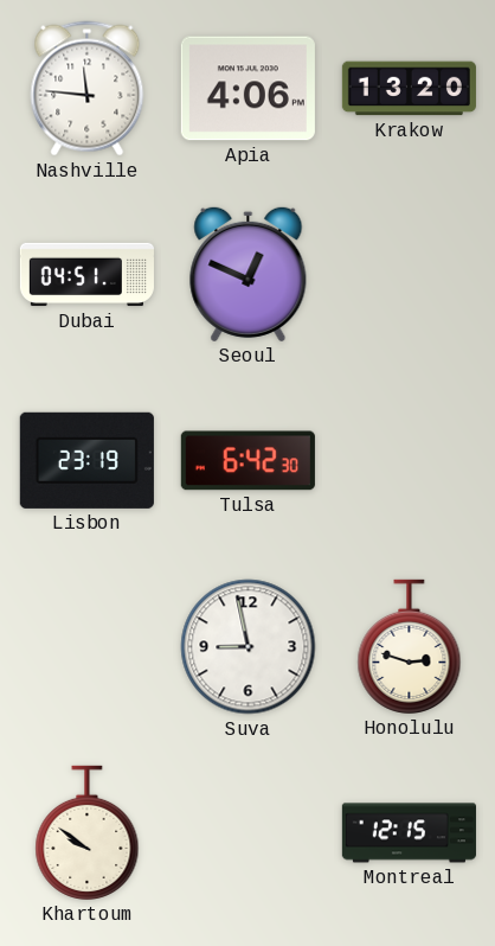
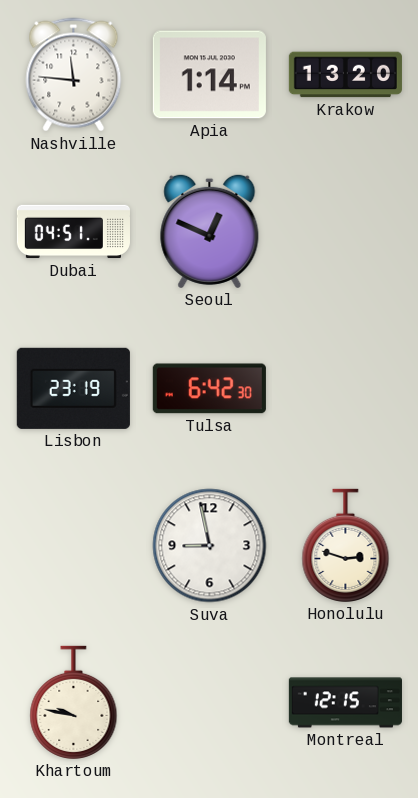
Apia: 4:06 -> 1:14
Khartoum: 9:51 -> 9:47
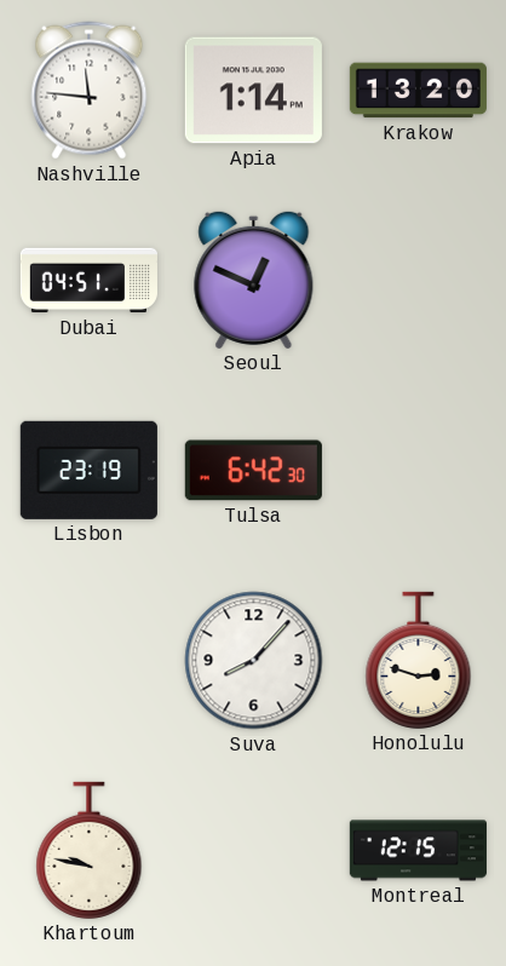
Suva: 8:58 -> 8:07
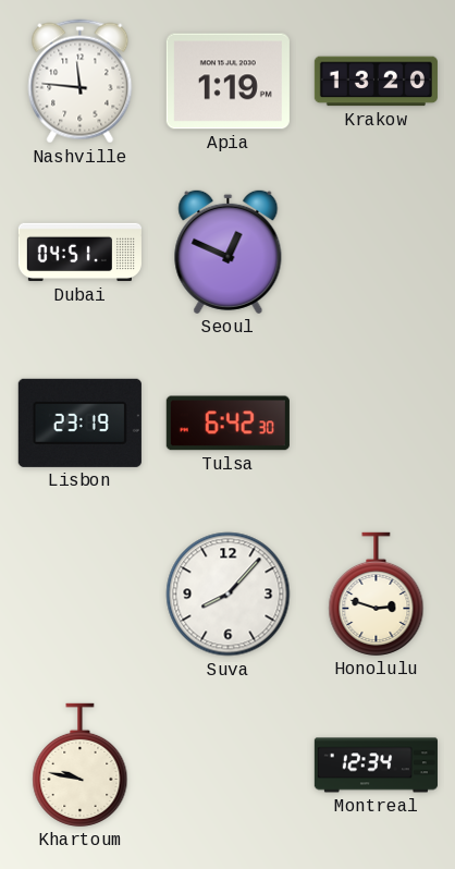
Apia: 1:14 -> 1:19
Montreal: 12:15 -> 12:34
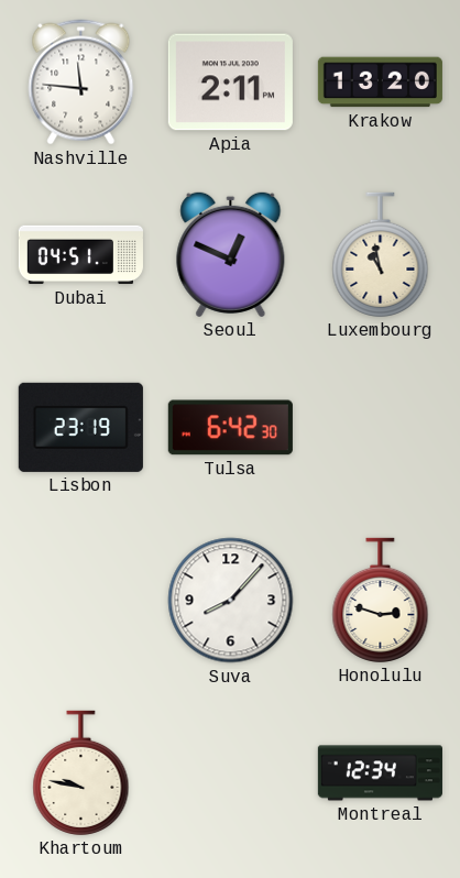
Apia: 1:19 -> 2:11
Luxembourg: none -> 10:58
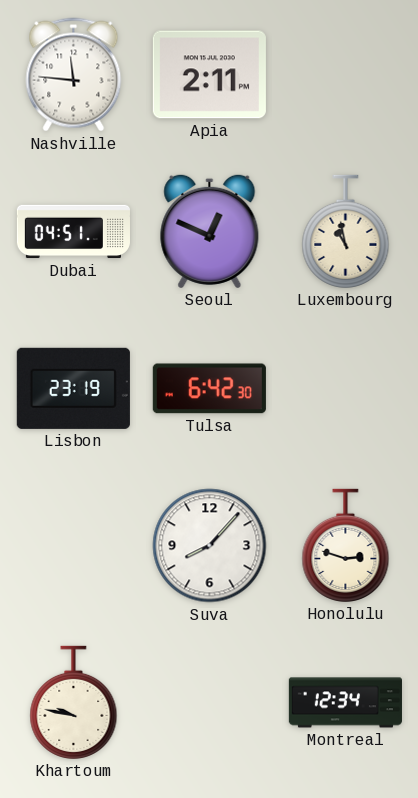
Krakow: 13:20 -> none
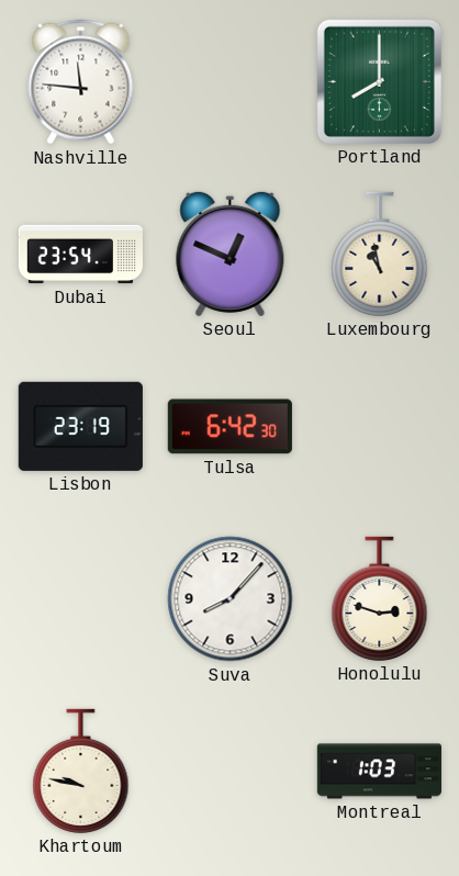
Apia: 2:11 -> none
Portland: none -> 8:00
Dubai: 04:51 -> 23:54
Montreal: 12:34 -> 1:03
